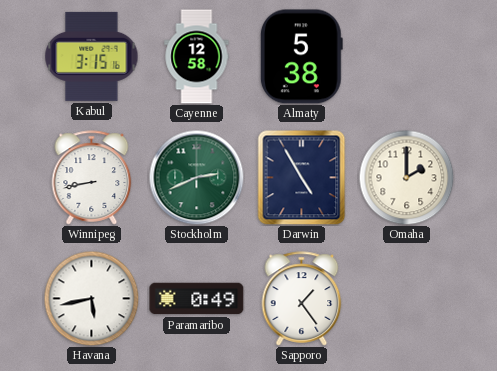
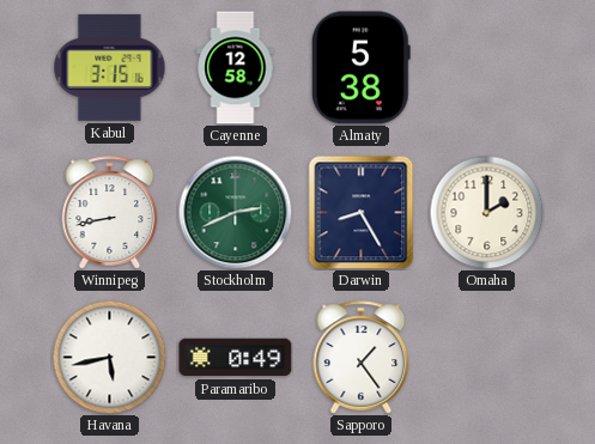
Darwin: 4:55 -> 8:25
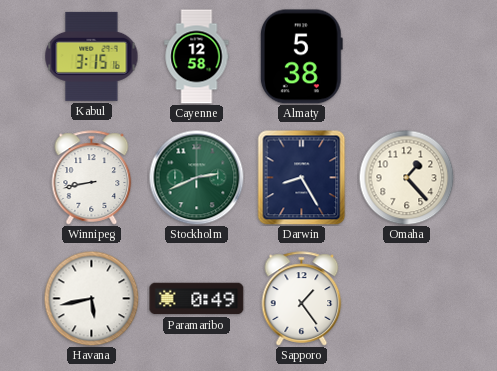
Omaha: 2:00 -> 1:23
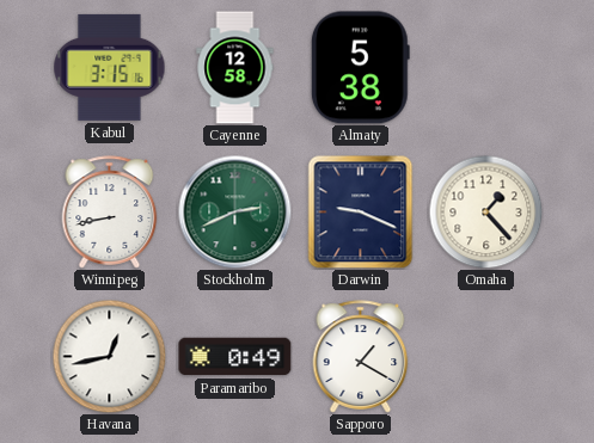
Darwin: 8:25 -> 9:19
Havana: 5:43 -> 12:43
Sapporo: 1:24 -> 1:20
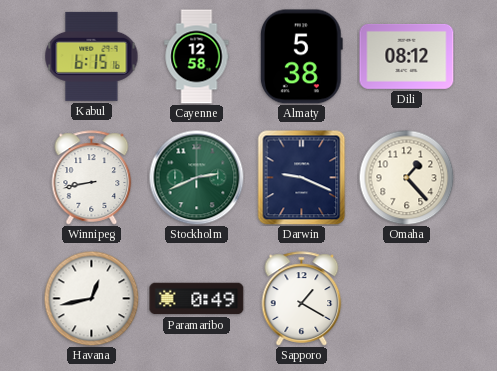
Kabul: 3:15 -> 6:15
Dili: none -> 08:12
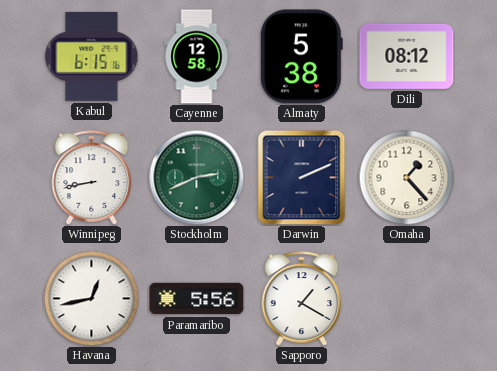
Darwin: 9:19 -> 2:11
Paramaribo: 0:49 -> 5:56
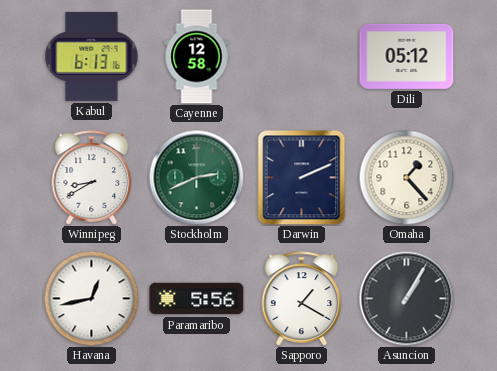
Kabul: 6:15 -> 6:13
Almaty: 5:38 -> none
Dili: 08:12 -> 05:12
Winnipeg: 8:43 -> 8:40
Asuncion: none -> 1:05
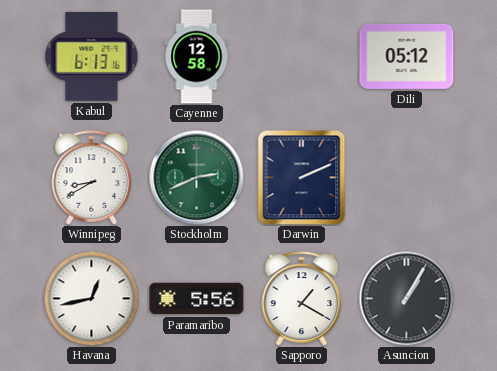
Omaha: 1:23 -> none
